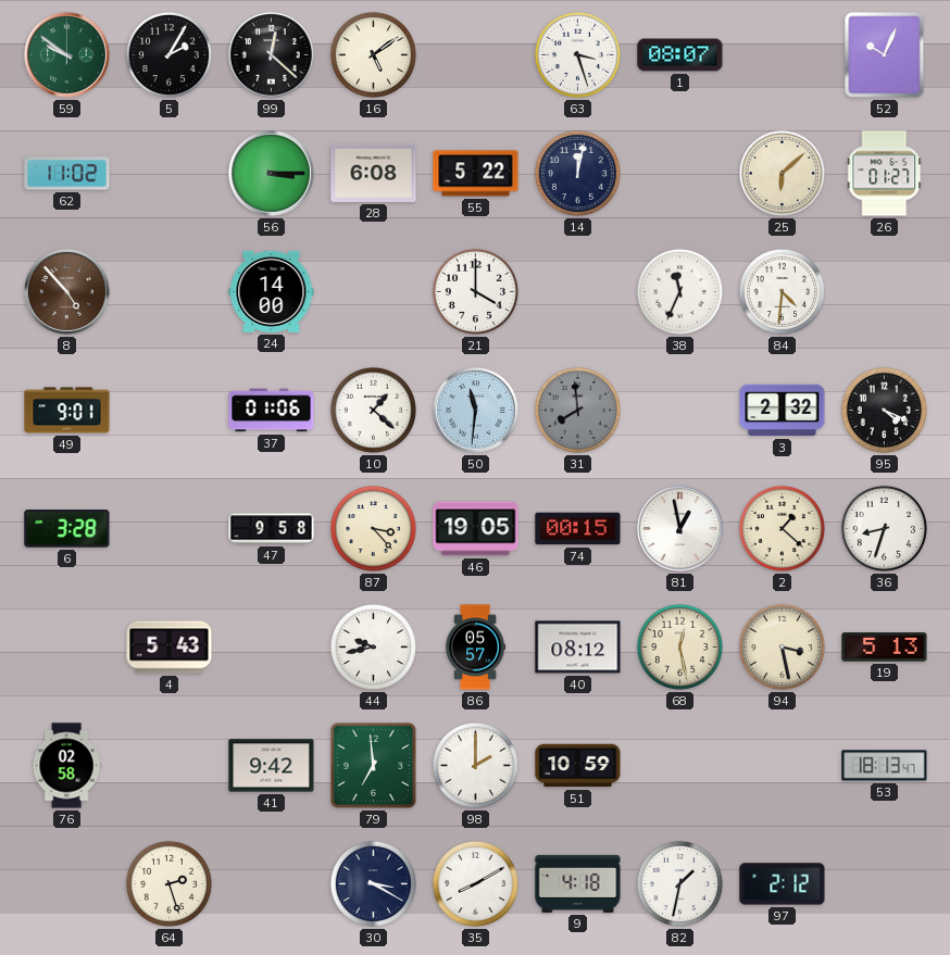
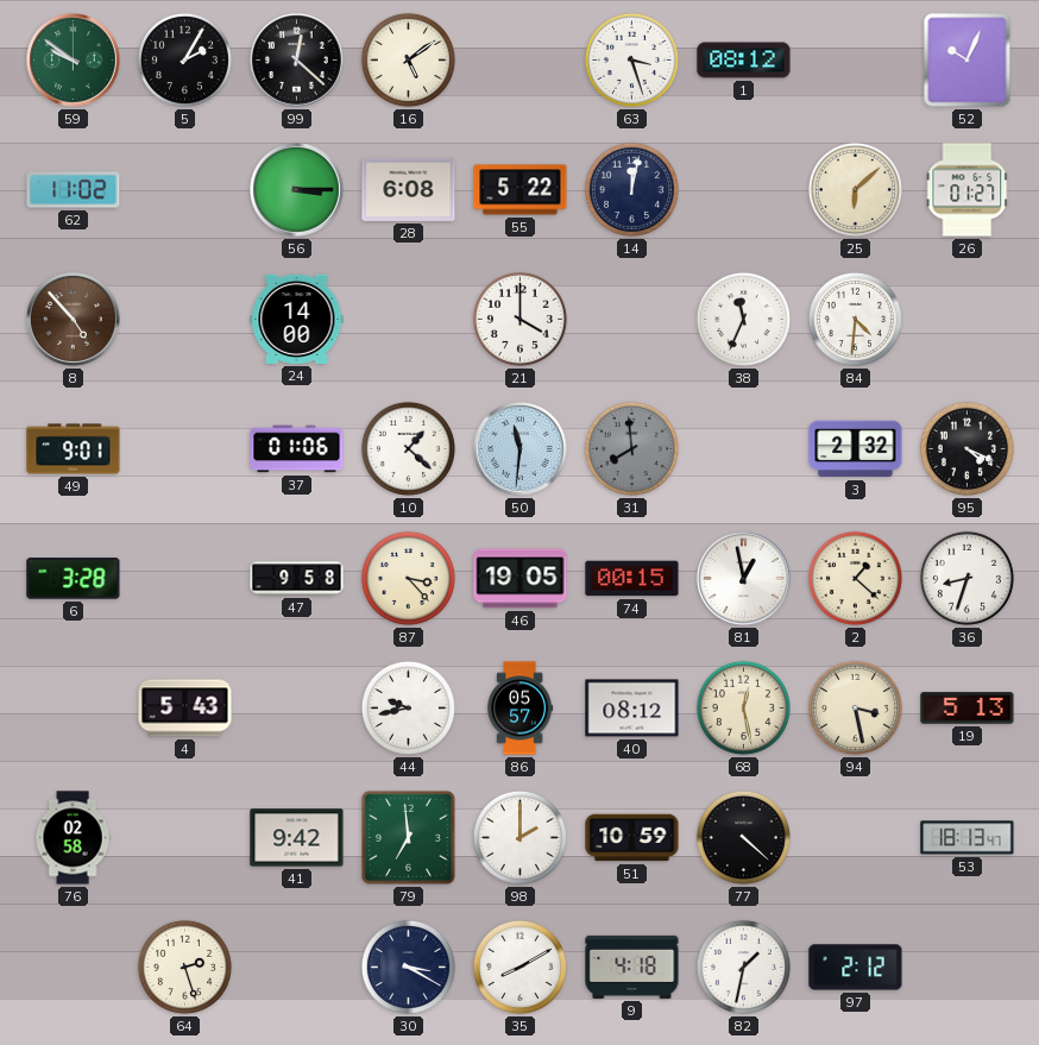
1: 08:07 -> 08:12
77: none -> 4:22
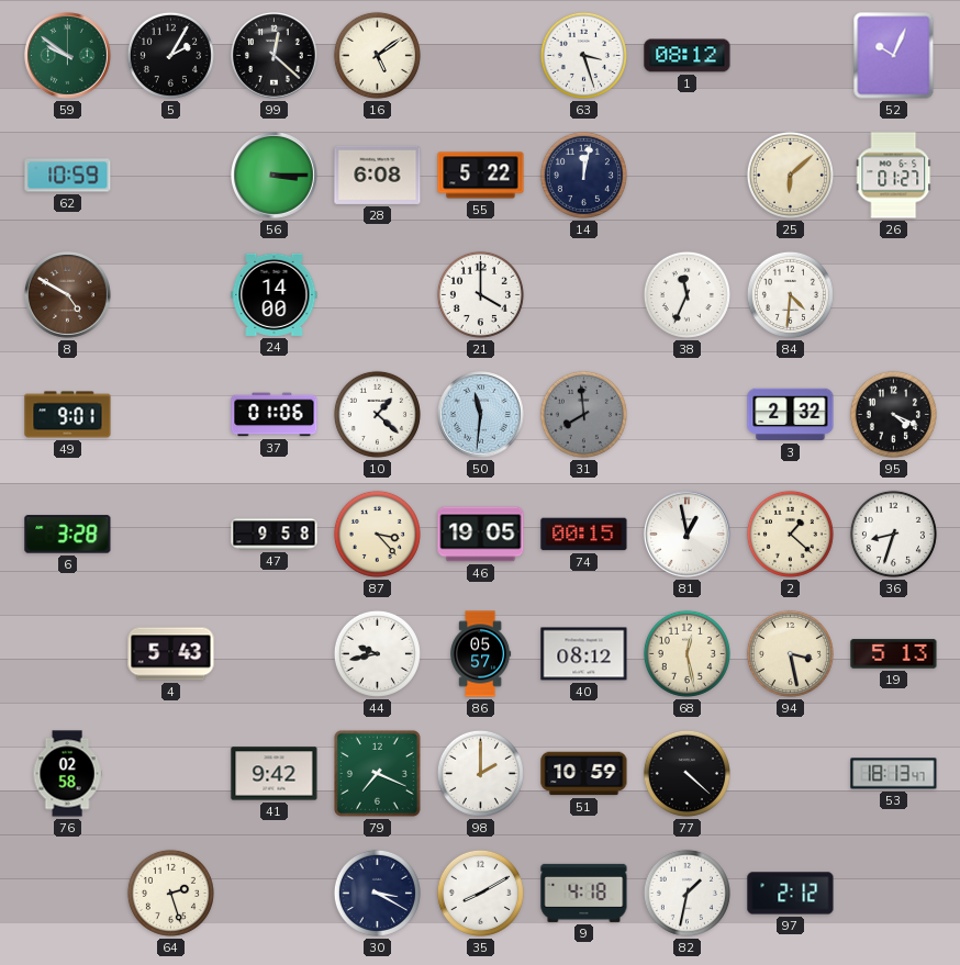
62: 11:02 -> 10:59
8: 4:53 -> 4:50
79: 6:59 -> 7:19
